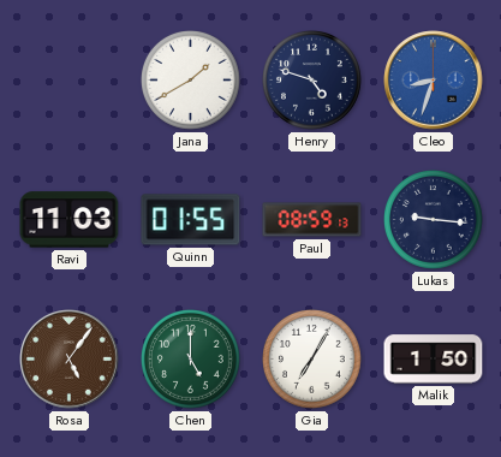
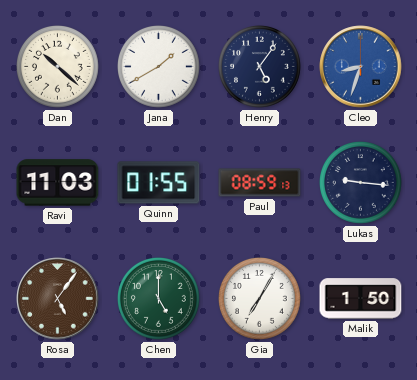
Dan: none -> 10:22
Henry: 4:48 -> 5:06
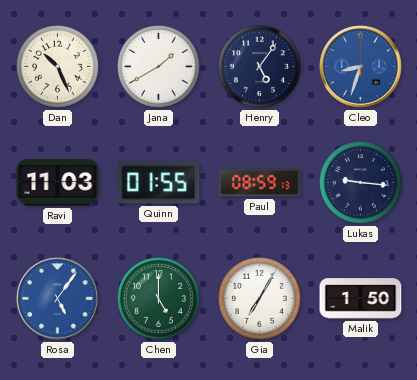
Dan: 10:22 -> 10:26
Rosa dial: brown -> blue
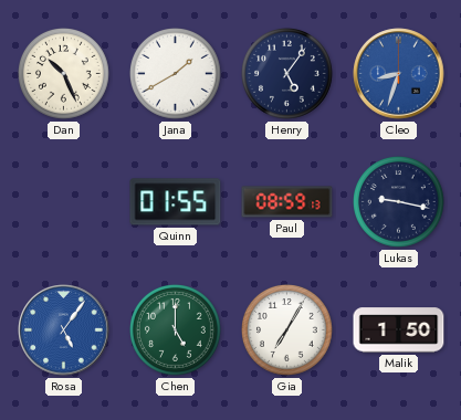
Ravi: 11:03 -> none
Lukas: 9:16 -> 9:17
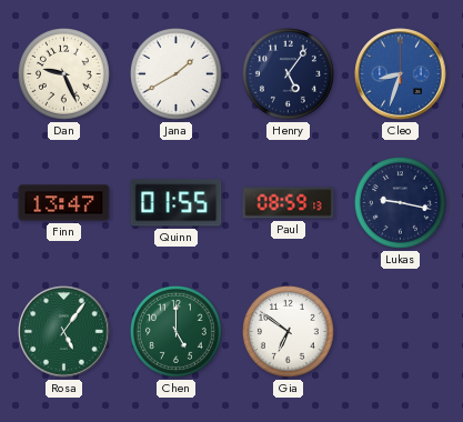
Dan: 10:26 -> 9:26
Finn: none -> 13:47
Rosa dial: blue -> green
Gia: 7:05 -> 6:51
Malik: 1:50 -> none
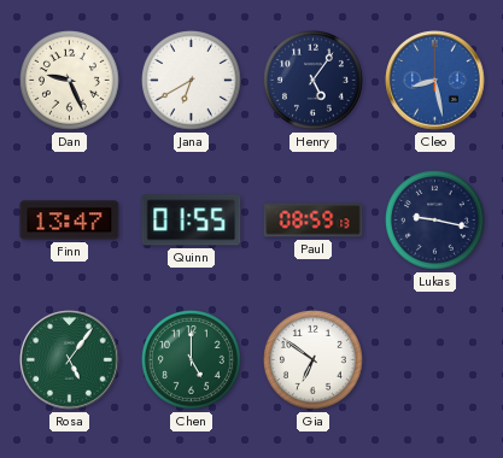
Jana: 1:40 -> 6:40
Cleo: 8:33 -> 8:28
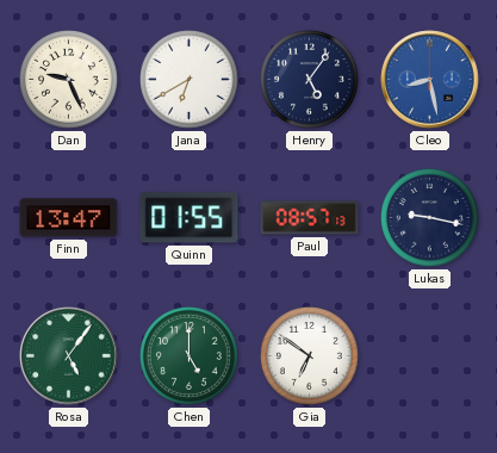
Paul: 08:59 -> 08:57
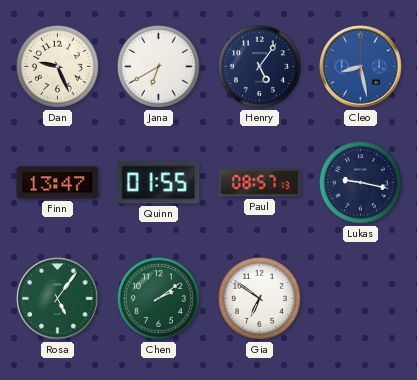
Chen: 5:00 -> 2:09
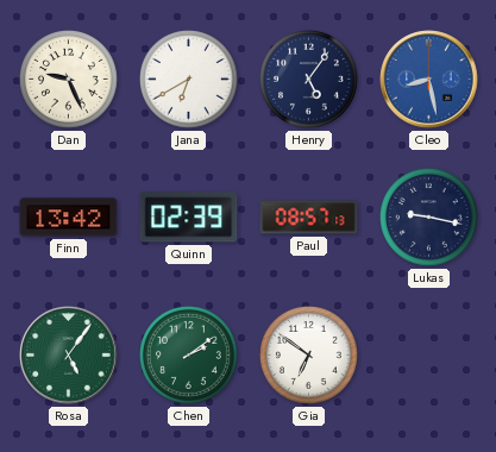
Finn: 13:47 -> 13:42
Quinn: 01:55 -> 02:39
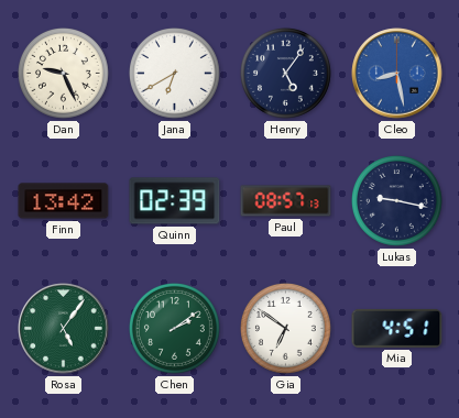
Mia: none -> 4:51
